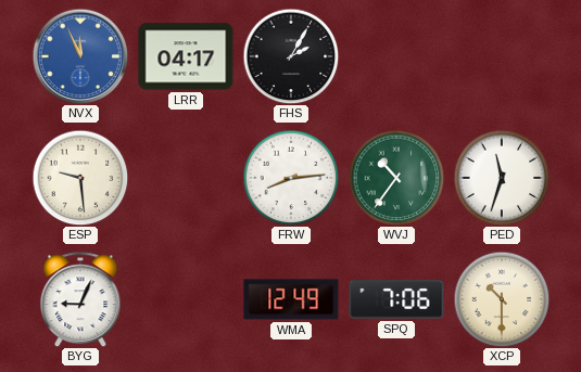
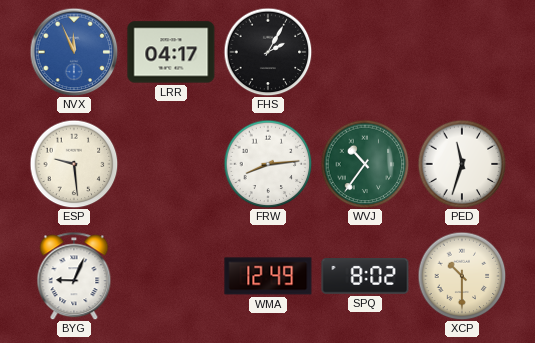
SPQ: 7:06 -> 8:02
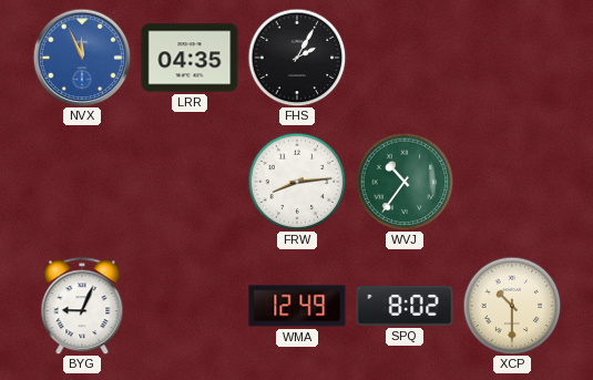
LRR: 04:17 -> 04:35
ESP: 9:29 -> none
PED: 11:33 -> none
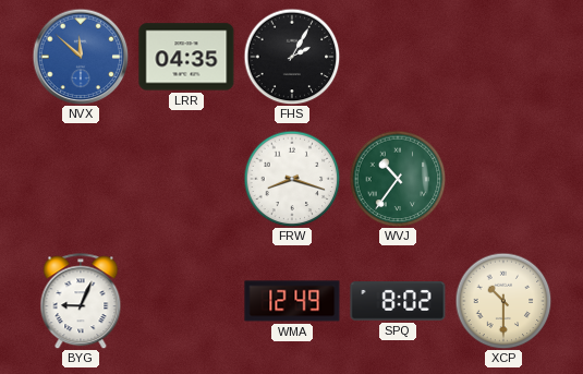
NVX: 11:56 -> 11:52
FRW: 8:14 -> 8:18
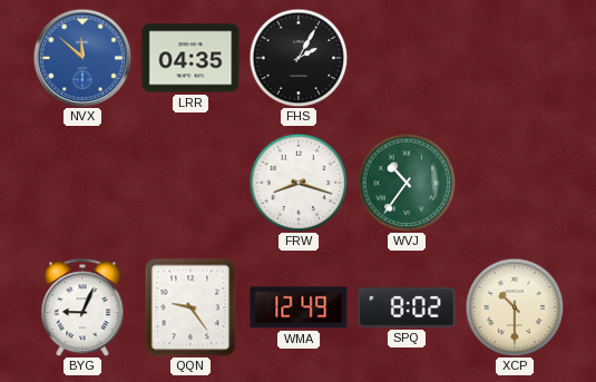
QQN: none -> 9:24
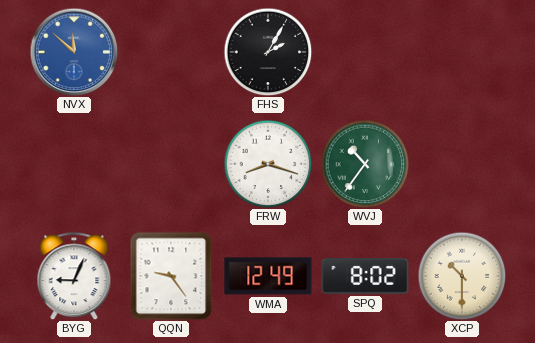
LRR: 04:35 -> none
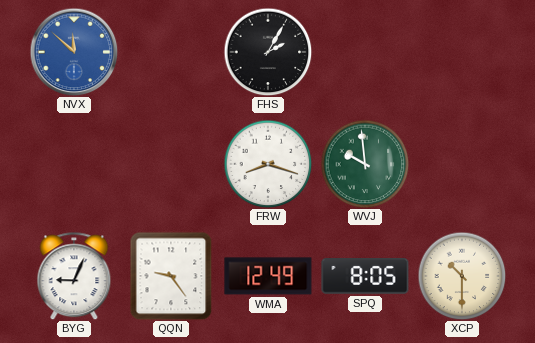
WVJ: 10:36 -> 9:59
SPQ: 8:02 -> 8:05
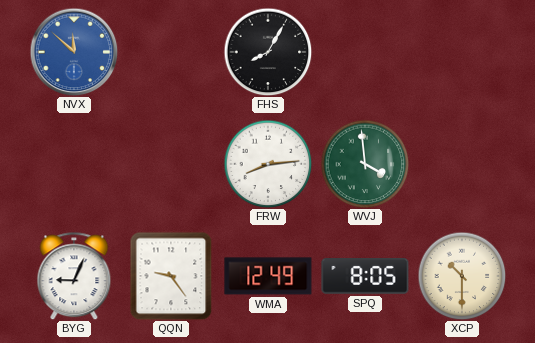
FHS: 2:05 -> 8:05
FRW: 8:18 -> 8:14
WVJ: 9:59 -> 3:59
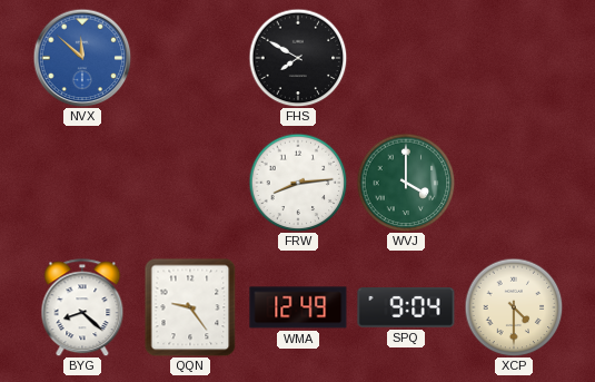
FHS: 8:05 -> 7:50
WVJ: 3:59 -> 4:00
BYG: 9:04 -> 8:22
SPQ: 8:05 -> 9:04
XCP: 10:30 -> 4:30
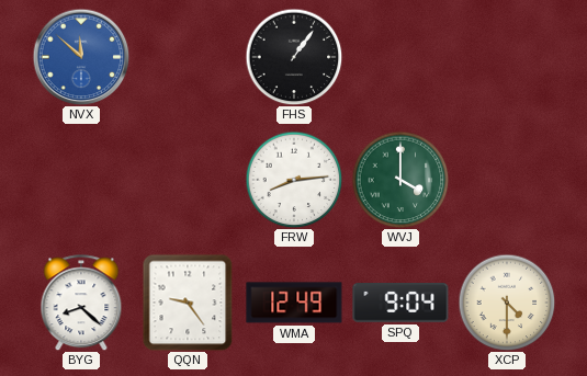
FHS: 7:50 -> 1:06
